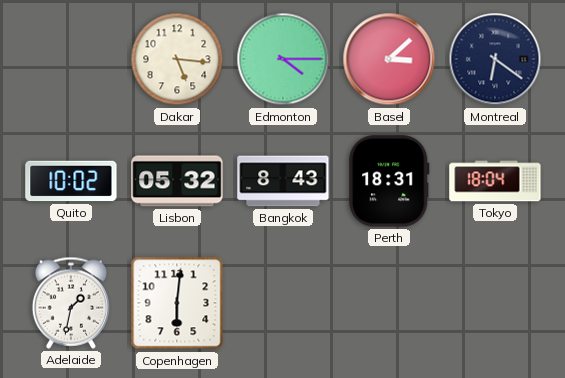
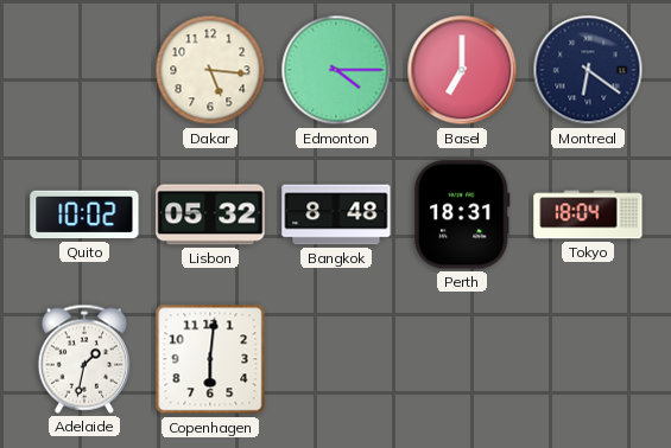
Basel: 3:08 -> 7:00
Bangkok: 8:43 -> 8:48
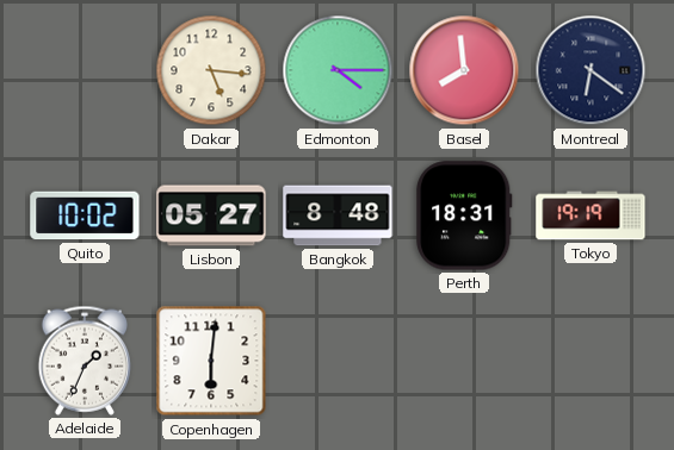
Basel: 7:00 -> 7:59
Lisbon: 05:32 -> 05:27
Tokyo: 18:04 -> 19:19
Adelaide: 1:32 -> 1:34
